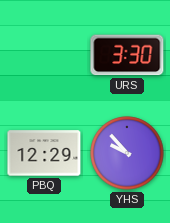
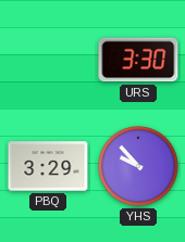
PBQ: 12:29 -> 3:29
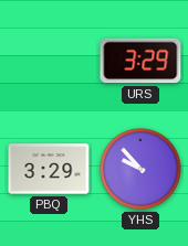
URS: 3:30 -> 3:29
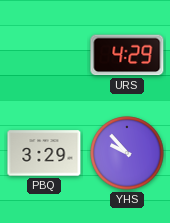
URS: 3:29 -> 4:29
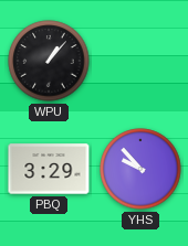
WPU: none -> 1:07
URS: 4:29 -> none
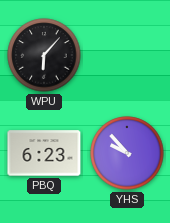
WPU: 1:07 -> 6:07
PBQ: 3:29 -> 6:23
